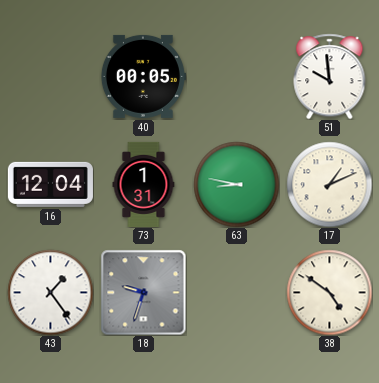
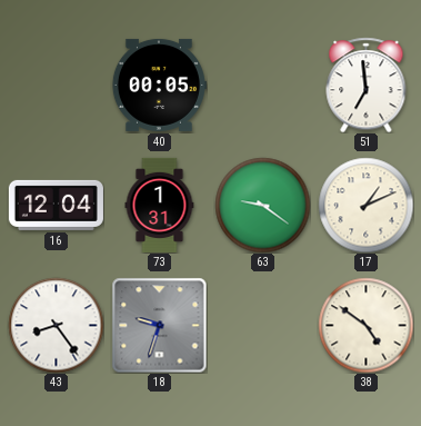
51: 9:59 -> 6:59
63: 8:47 -> 9:21
43: 1:24 -> 8:24
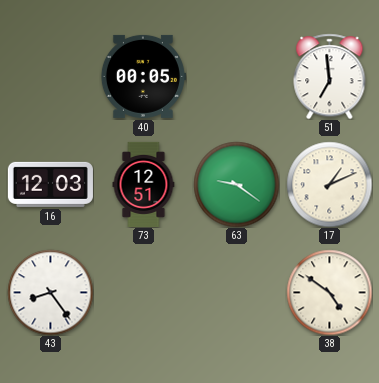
16: 12:04 -> 12:03
73: 1:31 -> 12:51
18: 9:33 -> none
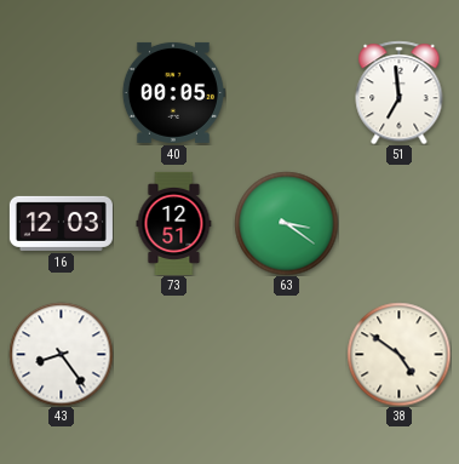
63: 9:21 -> 3:21
17: 1:11 -> none
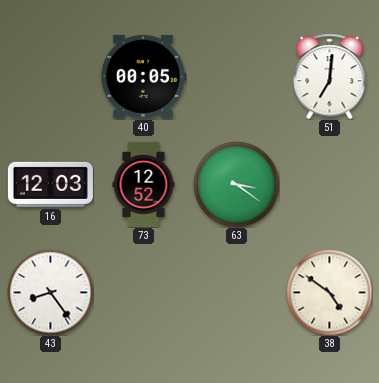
51: 6:59 -> 7:01
73: 12:51 -> 12:52
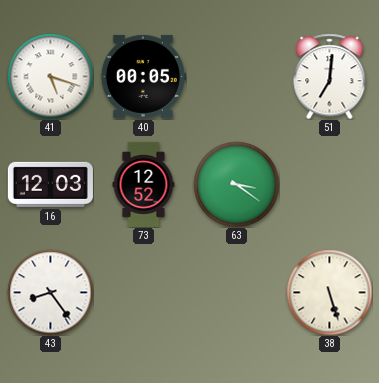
41: none -> 5:18
38: 4:51 -> 5:27
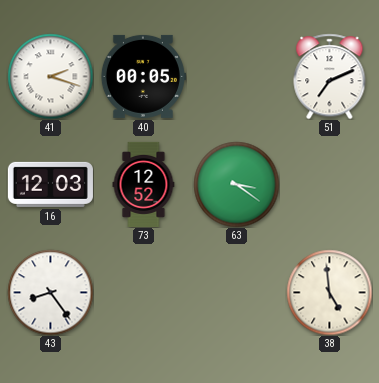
41: 5:18 -> 2:18
51: 7:01 -> 7:11
38: 5:27 -> 4:59
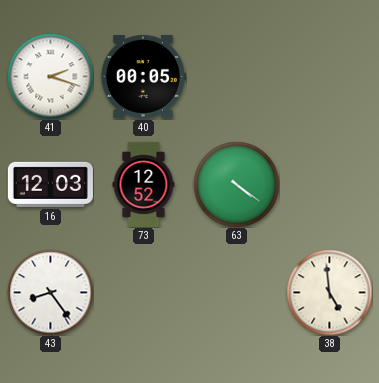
51: 7:11 -> none
63: 3:21 -> 4:21
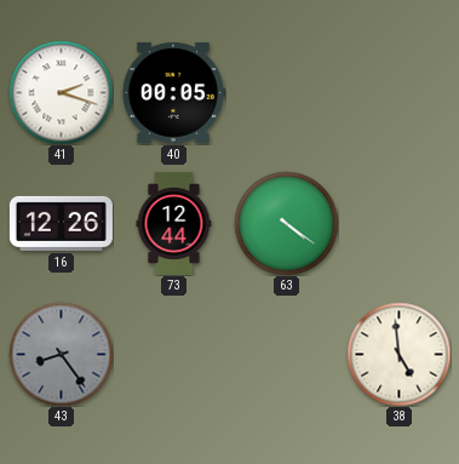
16: 12:03 -> 12:26
73: 12:52 -> 12:44
43 dial: white -> grey
